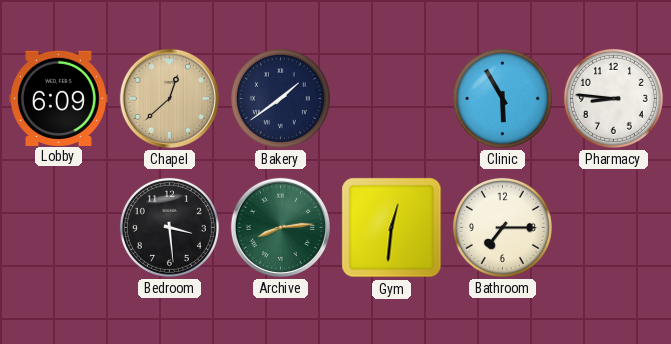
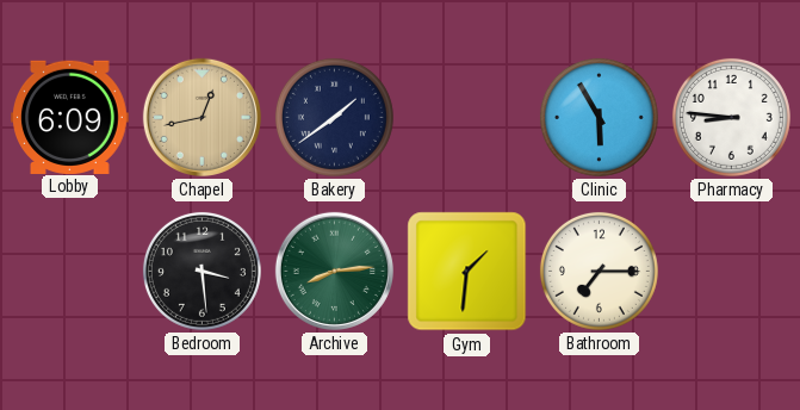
Chapel: 12:38 -> 12:43
Gym: 12:31 -> 1:31
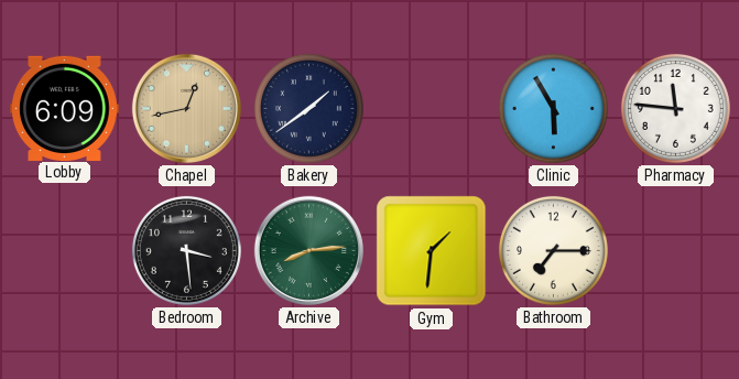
Pharmacy: 8:46 -> 11:46
